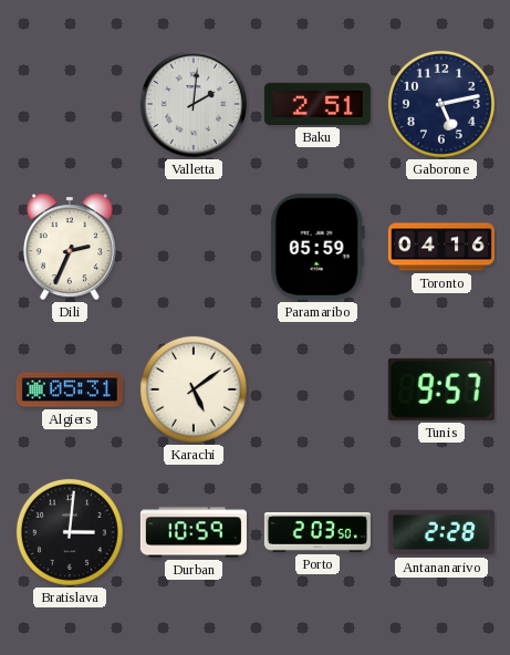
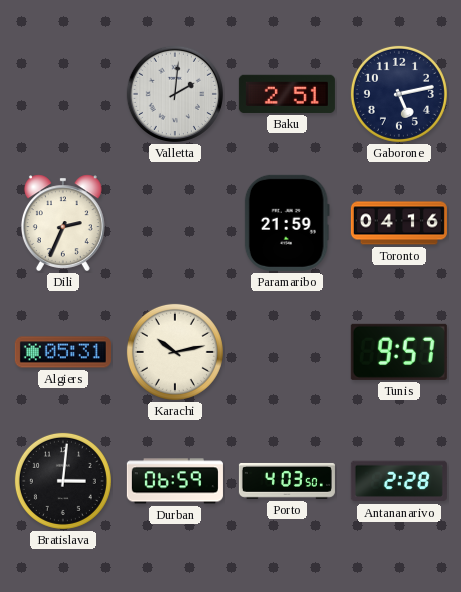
Paramaribo: 05:59 -> 21:59
Karachi: 5:09 -> 10:13
Durban: 10:59 -> 06:59
Porto: 2:03 -> 4:03
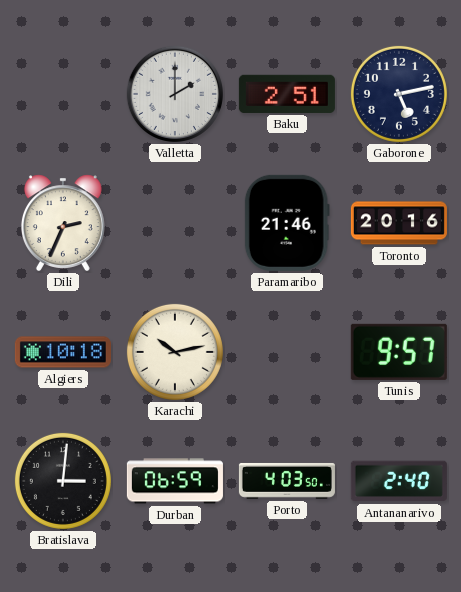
Valletta: 2:01 -> 2:00
Paramaribo: 21:59 -> 21:46
Toronto: 04:16 -> 20:16
Algiers: 05:31 -> 10:18
Antananarivo: 2:28 -> 2:40
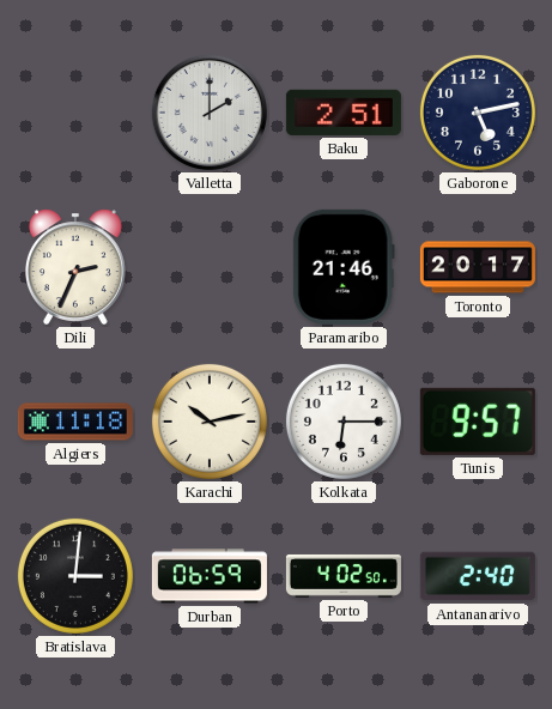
Toronto: 20:16 -> 20:17
Algiers: 10:18 -> 11:18
Kolkata: none -> 6:15
Porto: 4:03 -> 4:02
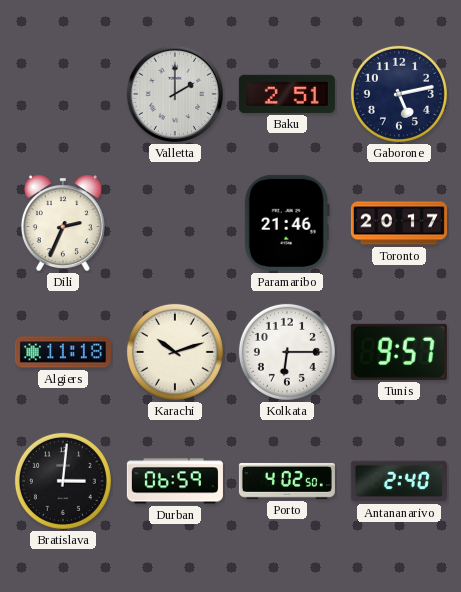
Karachi: 10:13 -> 10:12
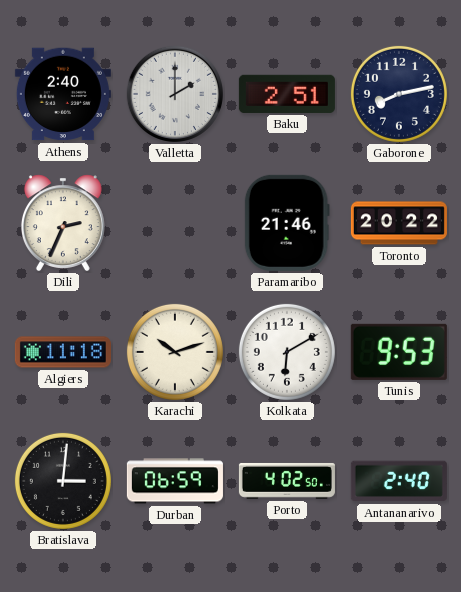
Athens: none -> 2:40
Gaborone: 5:13 -> 8:13
Toronto: 20:17 -> 20:22
Kolkata: 6:15 -> 6:10
Tunis: 9:57 -> 9:53
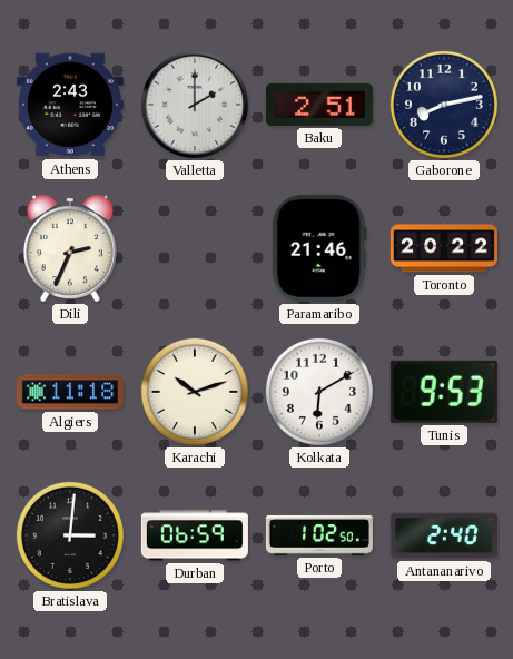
Athens: 2:40 -> 2:43
Porto: 4:02 -> 1:02
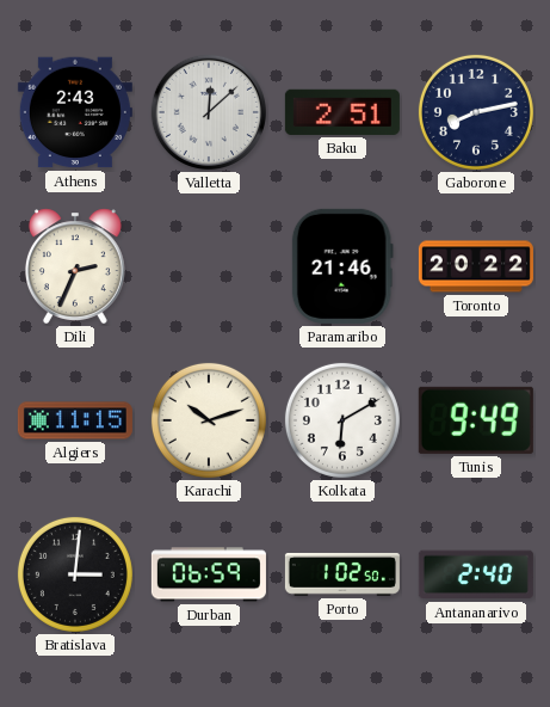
Valletta: 2:00 -> 12:08
Algiers: 11:18 -> 11:15
Tunis: 9:53 -> 9:49
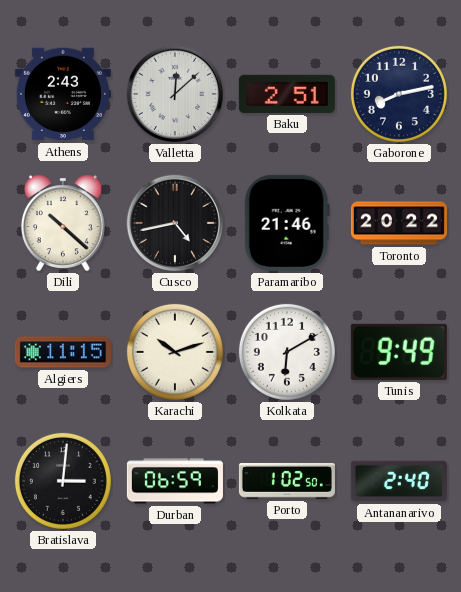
Dili: 2:34 -> 10:22
Cusco: none -> 4:43
